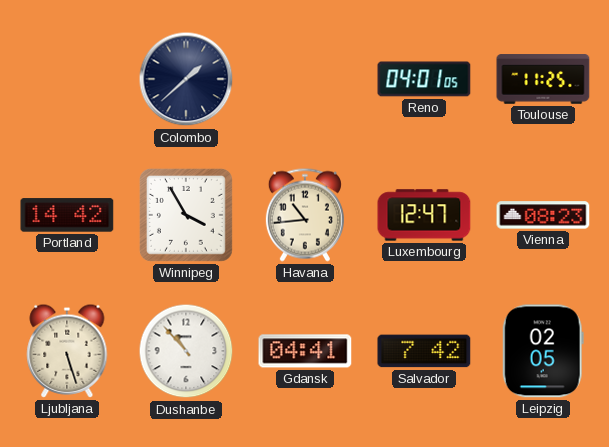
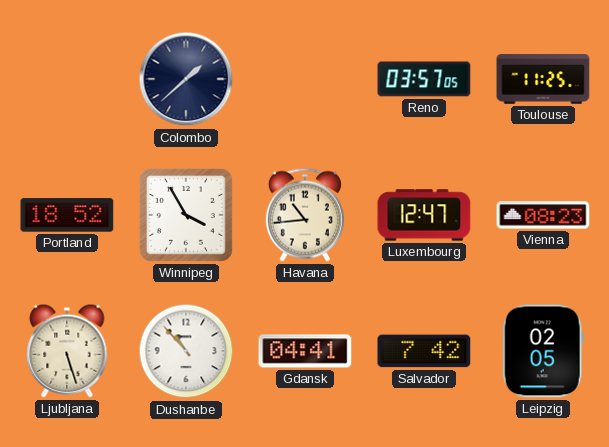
Reno: 04:01 -> 03:57
Portland: 14:42 -> 18:52
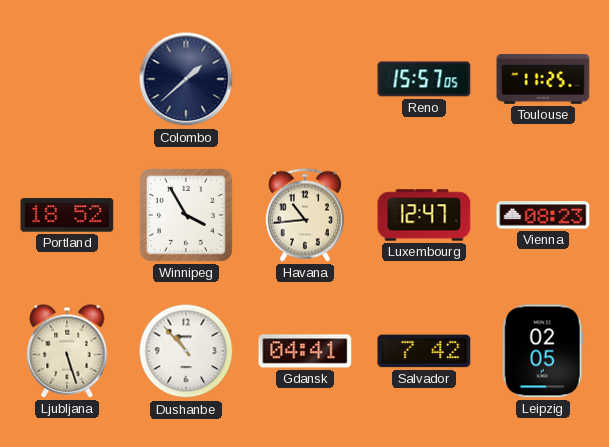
Reno: 03:57 -> 15:57
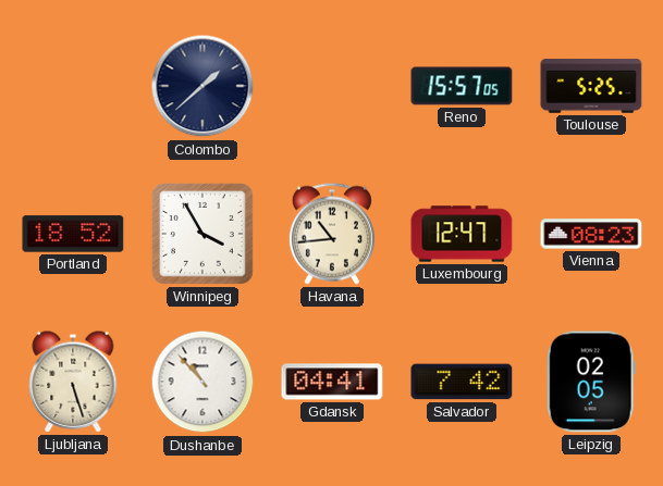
Toulouse: 11:25 -> 5:25
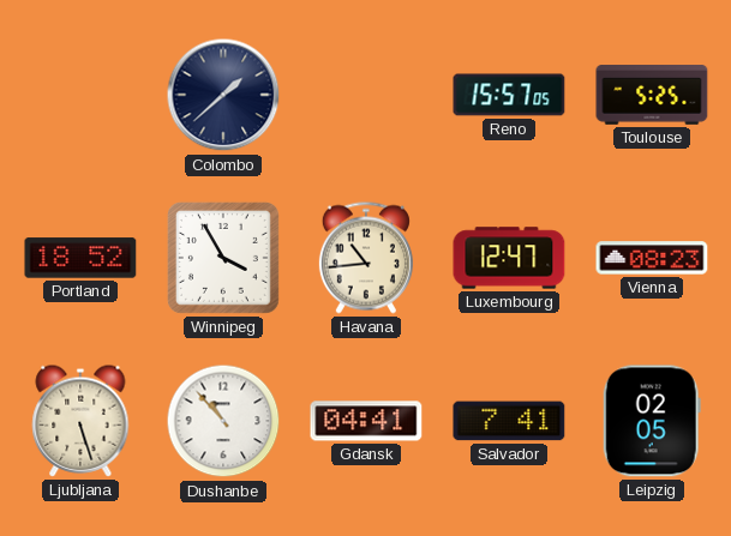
Salvador: 7:42 -> 7:41
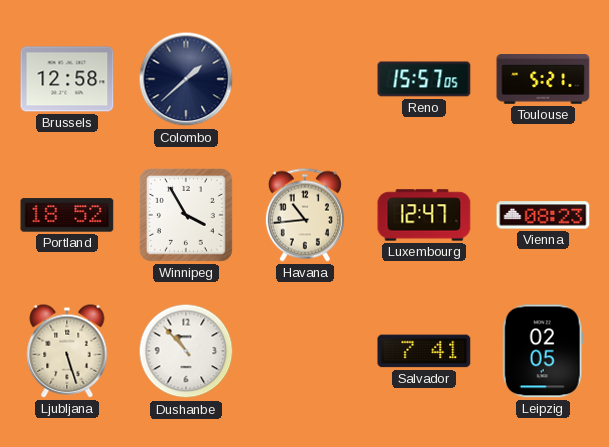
Brussels: none -> 12:58
Toulouse: 5:25 -> 5:21
Gdansk: 04:41 -> none
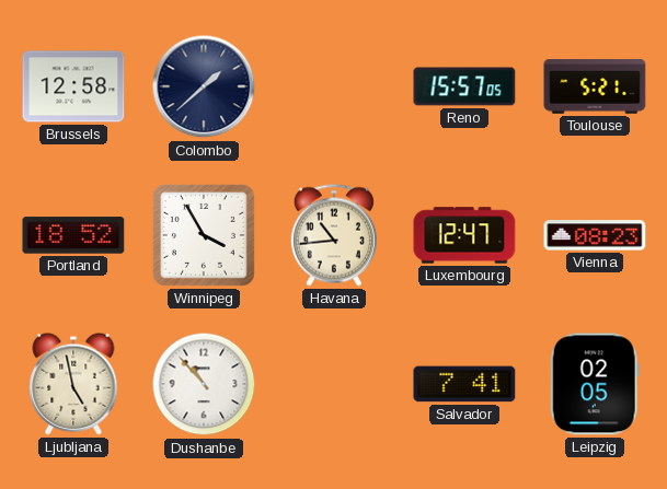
Ljubljana: 5:27 -> 4:58
